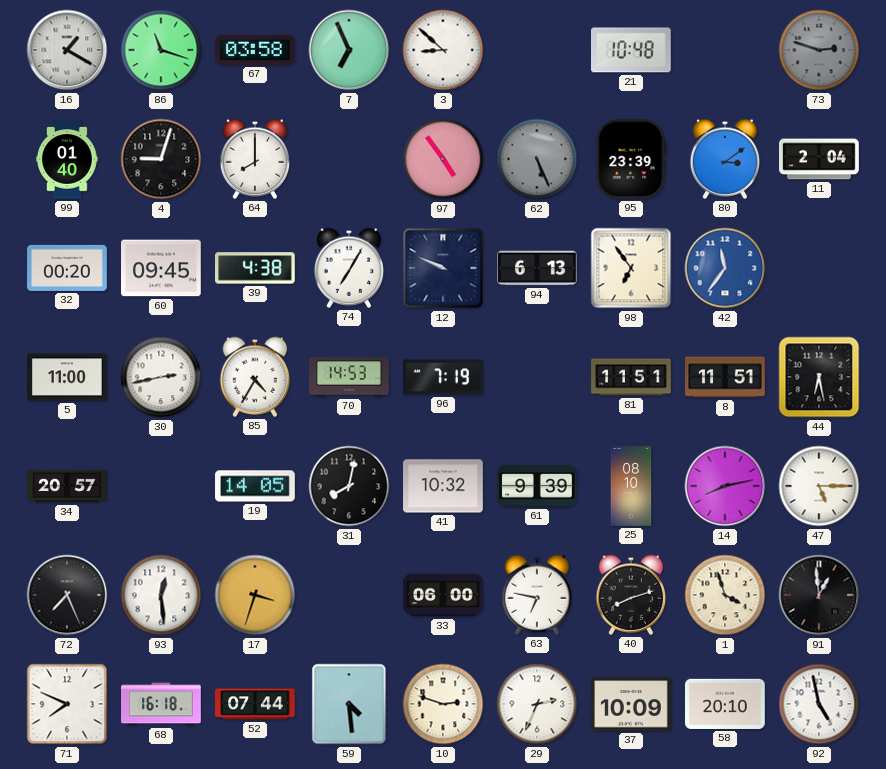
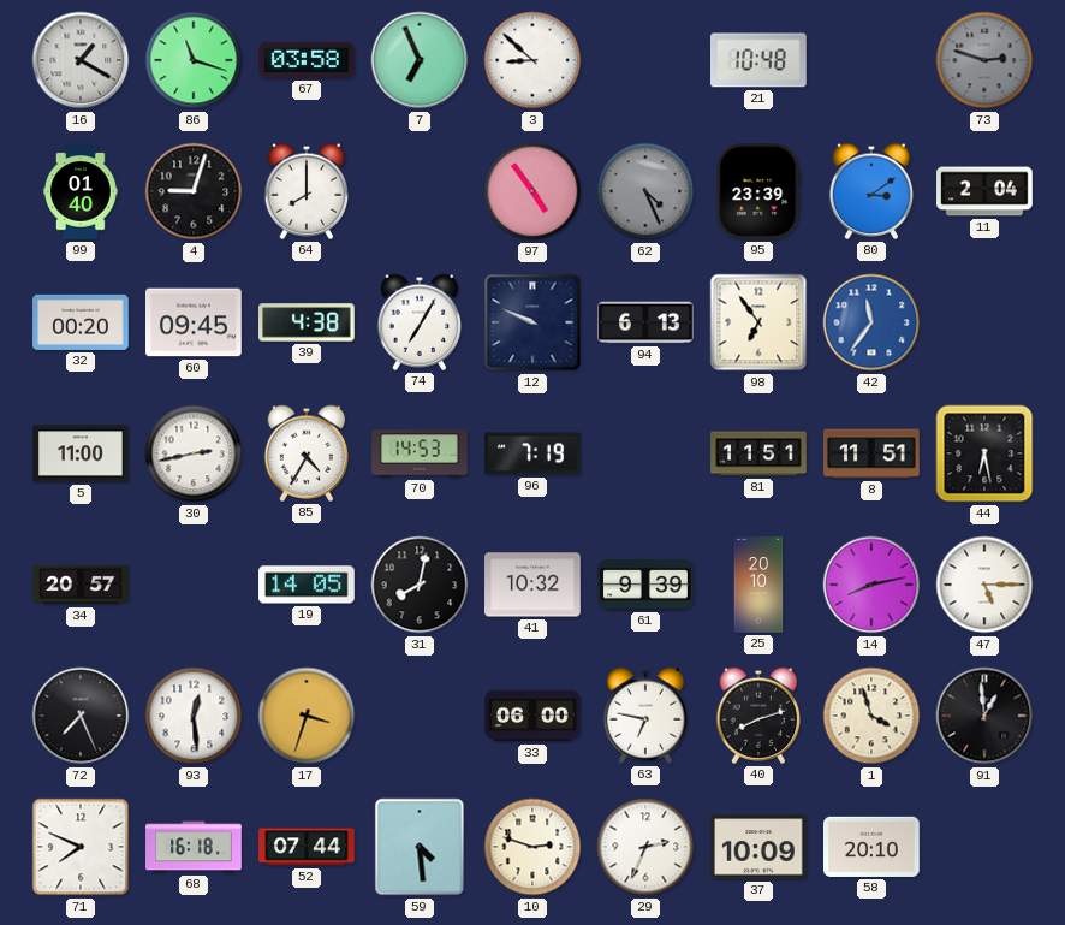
62: 5:26 -> 4:26
25: 08:10 -> 20:10
92: 4:58 -> none
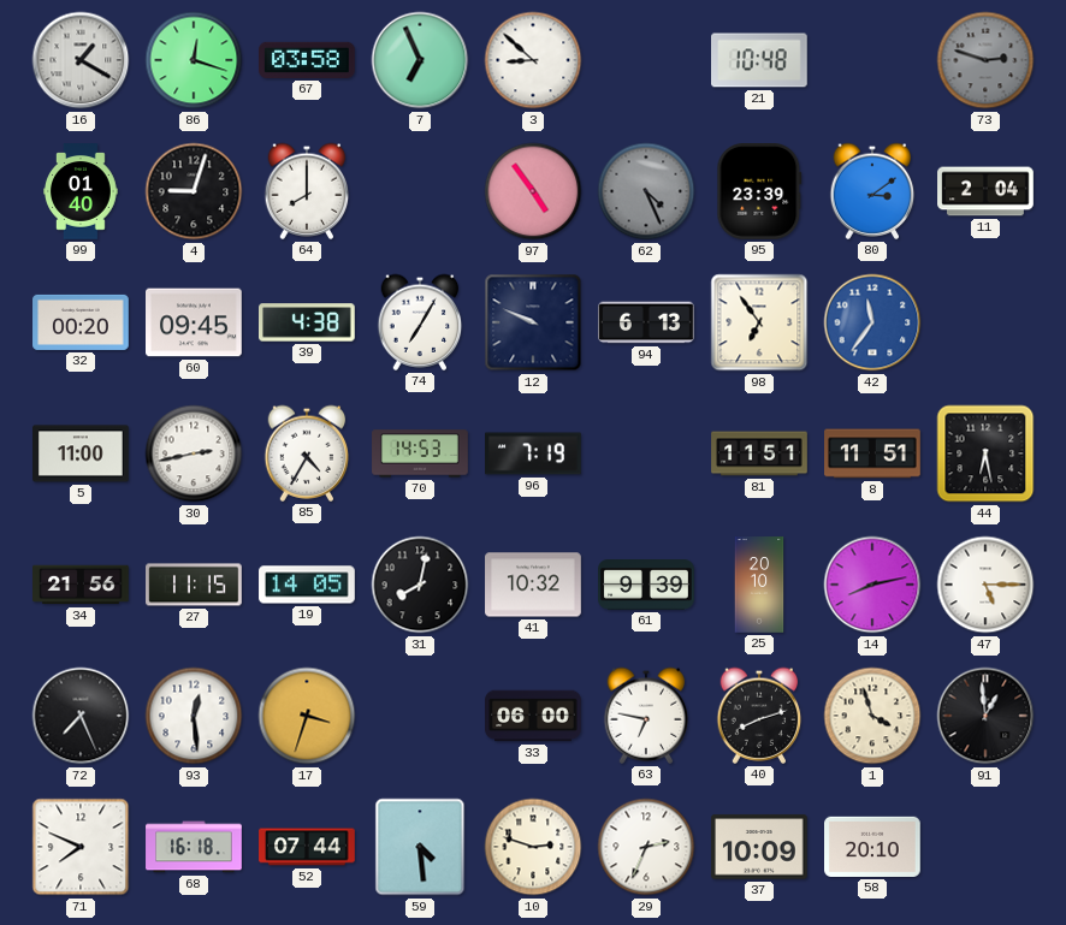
86: 11:18 -> 12:18
34: 20:57 -> 21:56
27: none -> 11:15
